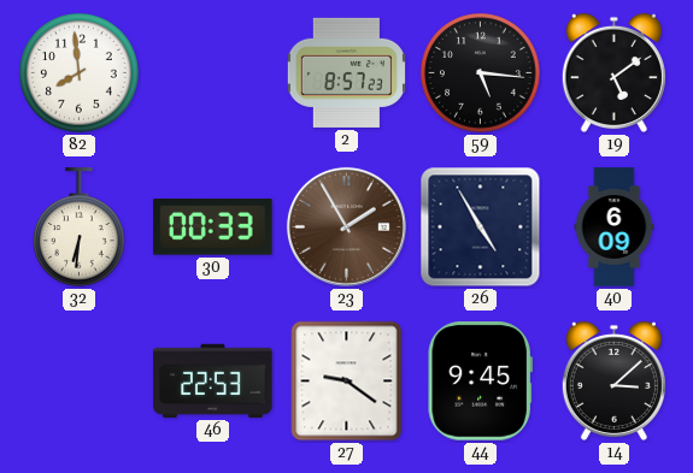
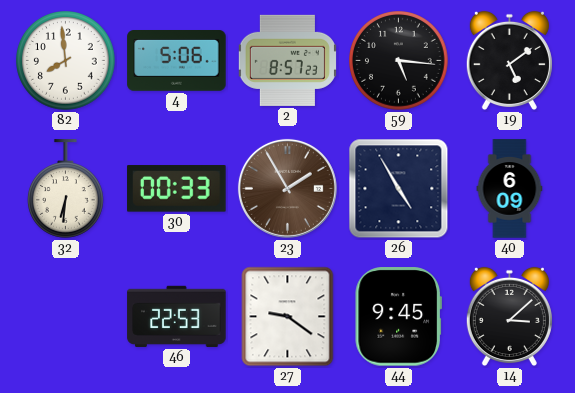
4: none -> 5:06
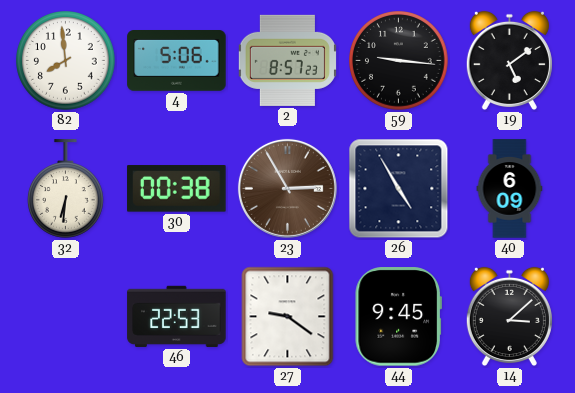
59: 5:16 -> 9:16
30: 00:33 -> 00:38
23: 1:55 -> 2:55
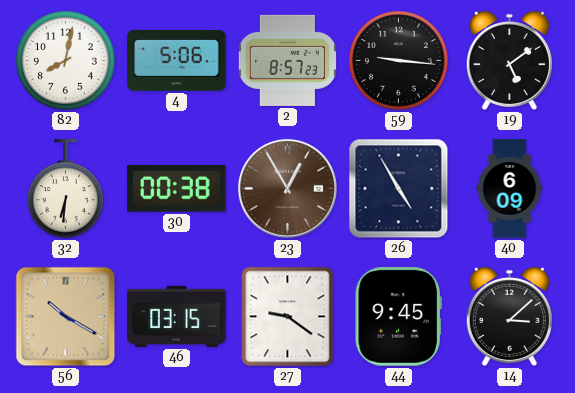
82: 7:59 -> 8:02
23: 2:55 -> 12:55
56: none -> 10:20
46: 22:53 -> 03:15
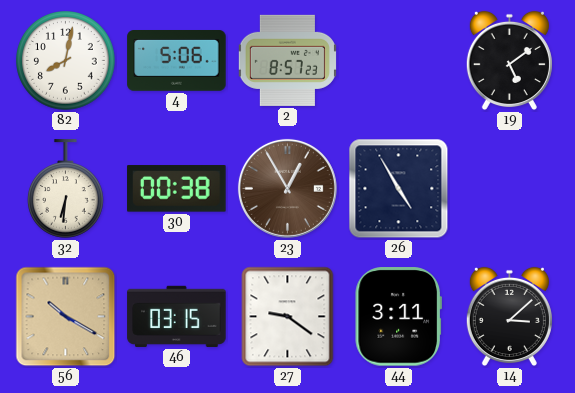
59: 9:16 -> none
40: 6:09 -> none
44: 9:45 -> 3:11
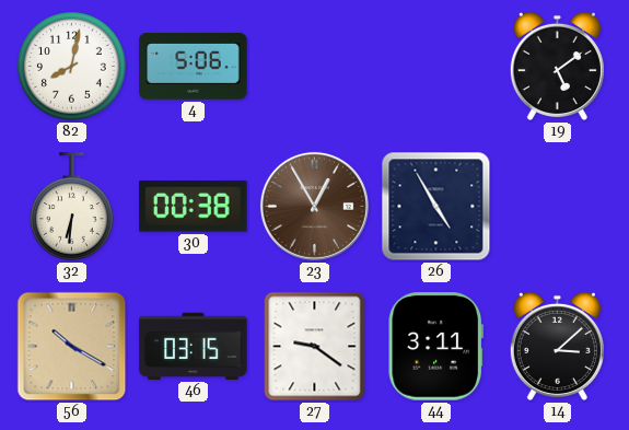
2: 8:57 -> none
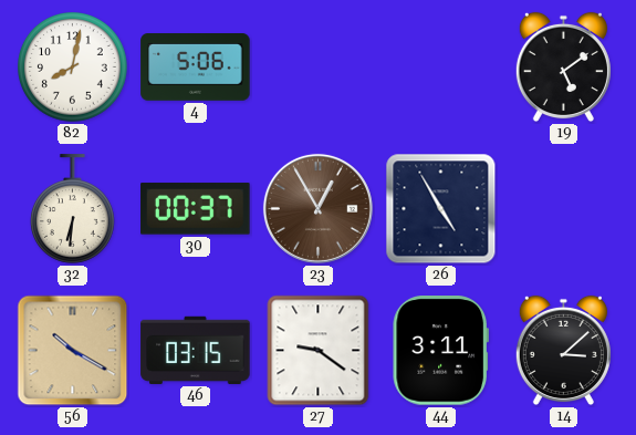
30: 00:38 -> 00:37
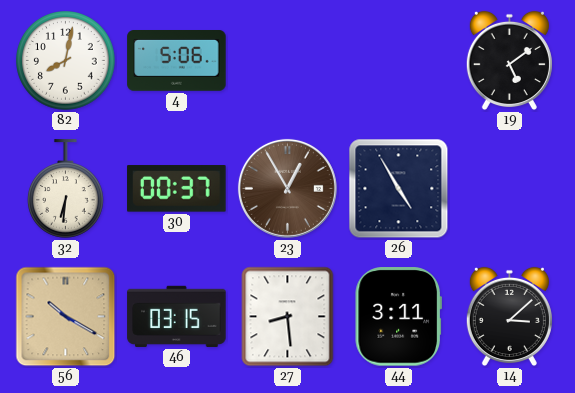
27: 9:21 -> 8:29
